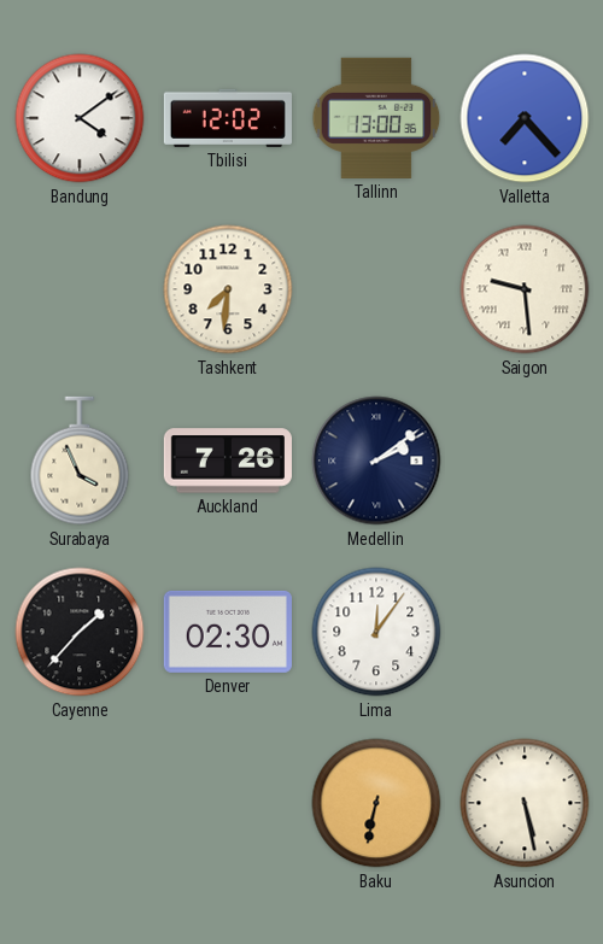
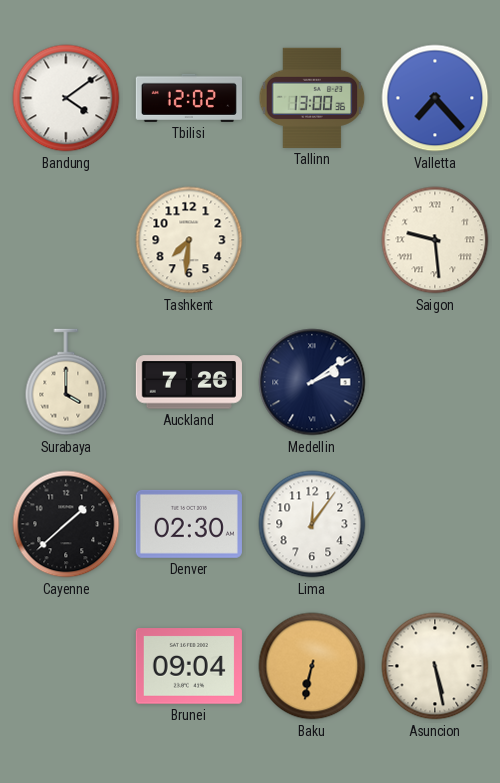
Surabaya: 3:56 -> 4:00
Cayenne: 1:37 -> 1:38
Brunei: none -> 09:04
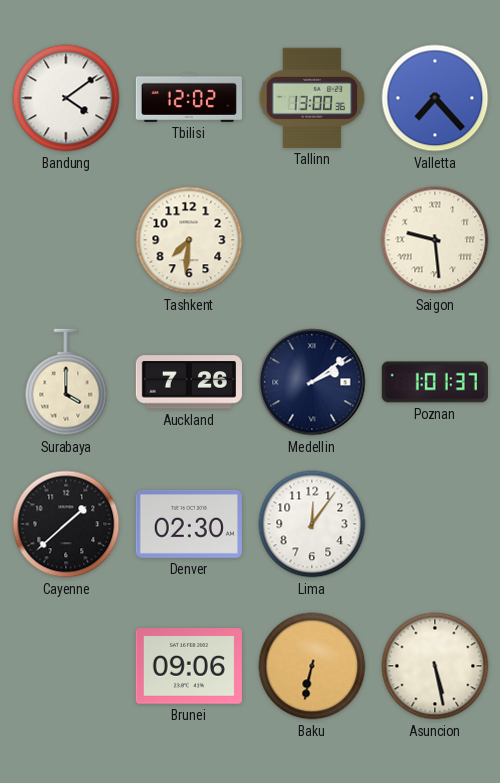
Poznan: none -> 1:01
Brunei: 09:04 -> 09:06
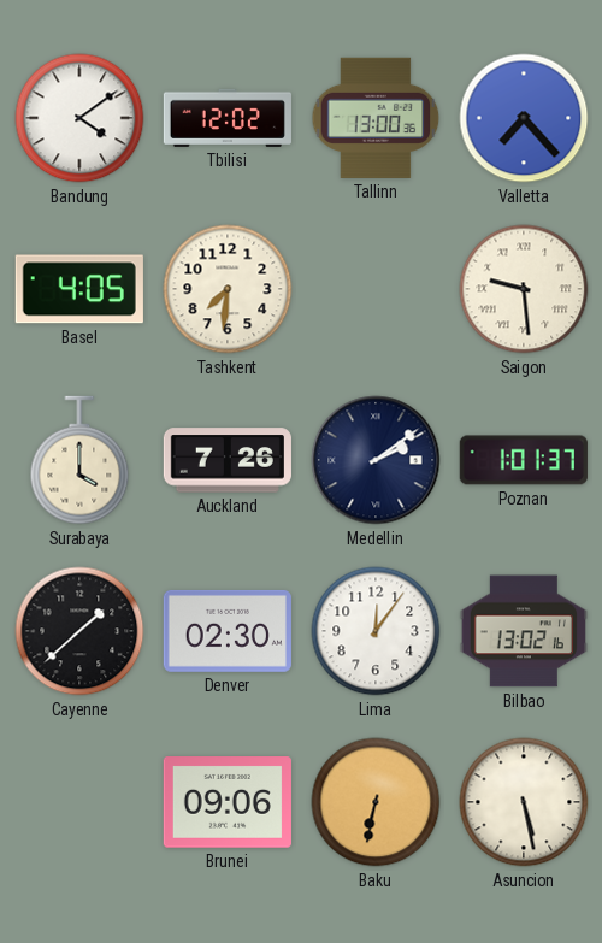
Basel: none -> 4:05
Bilbao: none -> 13:02
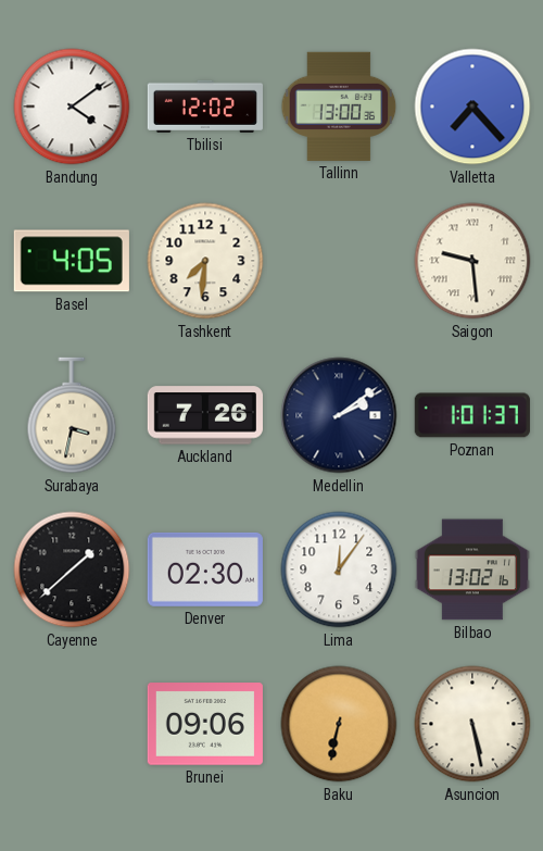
Surabaya: 4:00 -> 3:32
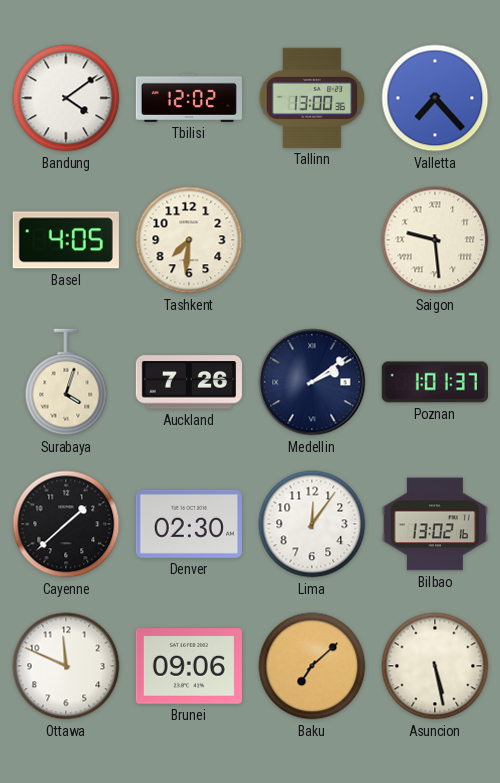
Surabaya: 3:32 -> 4:03
Ottawa: none -> 11:49
Baku: 6:32 -> 7:08
